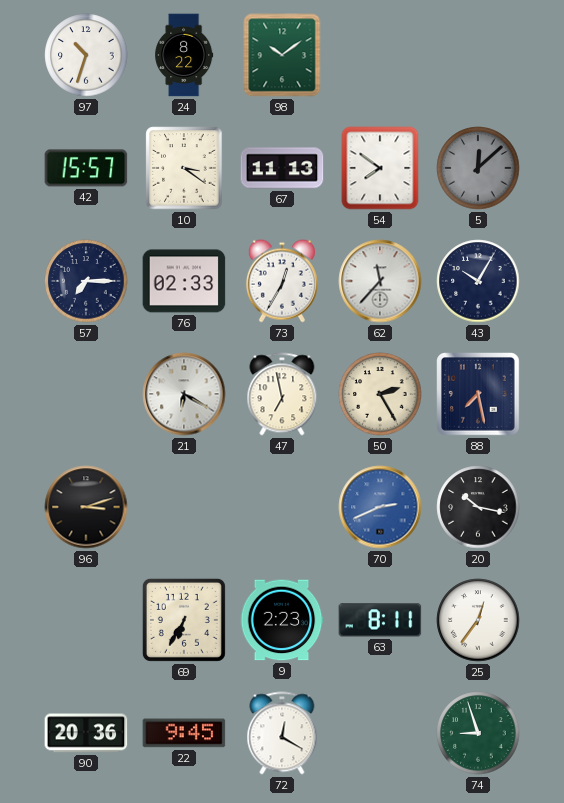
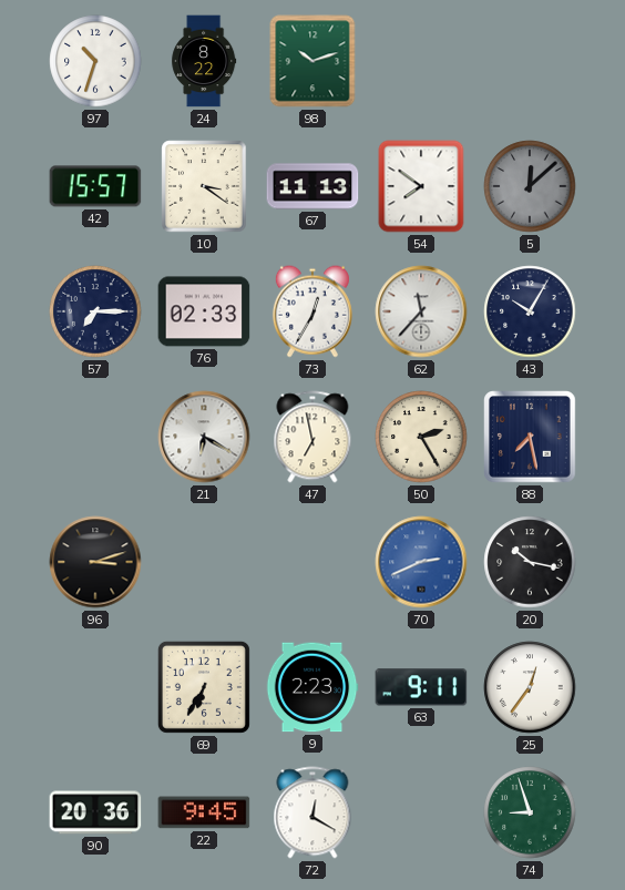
98: 10:09 -> 10:12
63: 8:11 -> 9:11
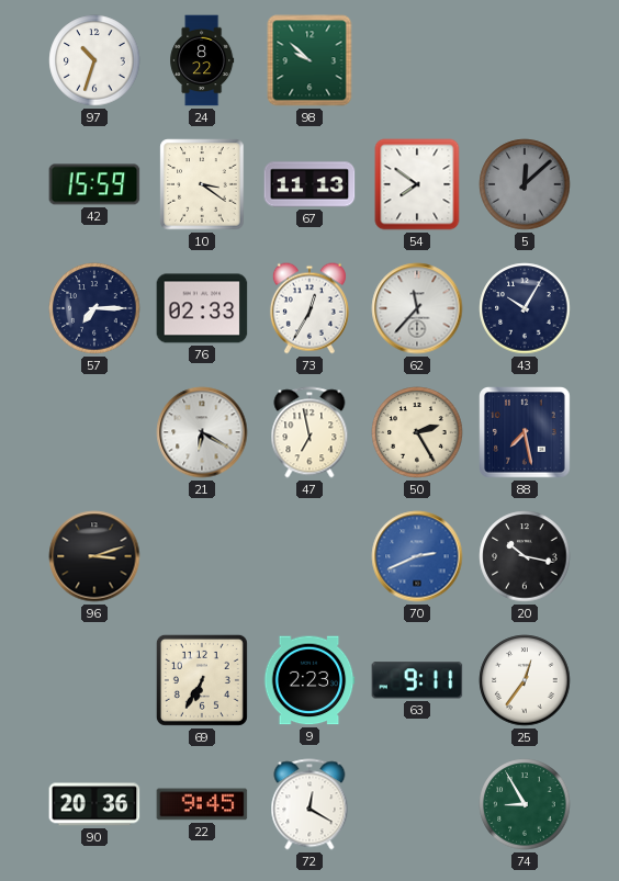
98: 10:12 -> 9:52
42: 15:57 -> 15:59
74: 8:57 -> 8:55
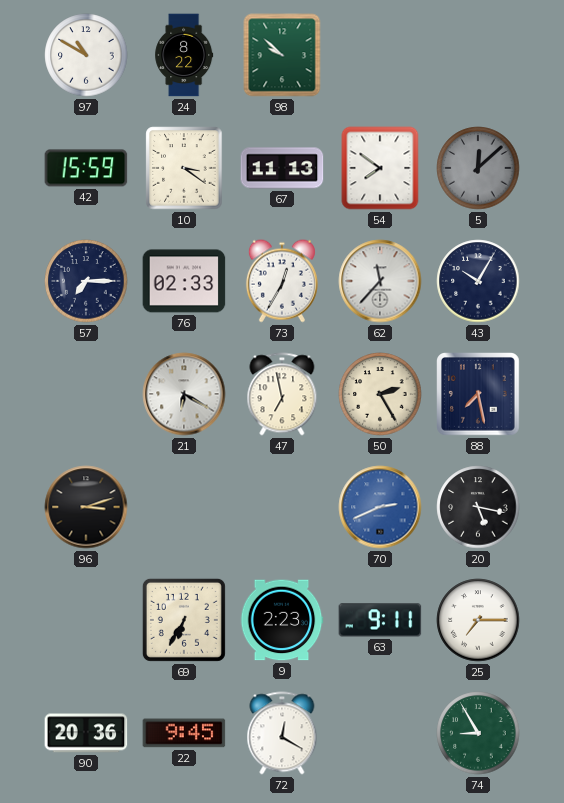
97: 10:33 -> 10:50
20: 10:17 -> 5:17
25: 12:36 -> 7:15
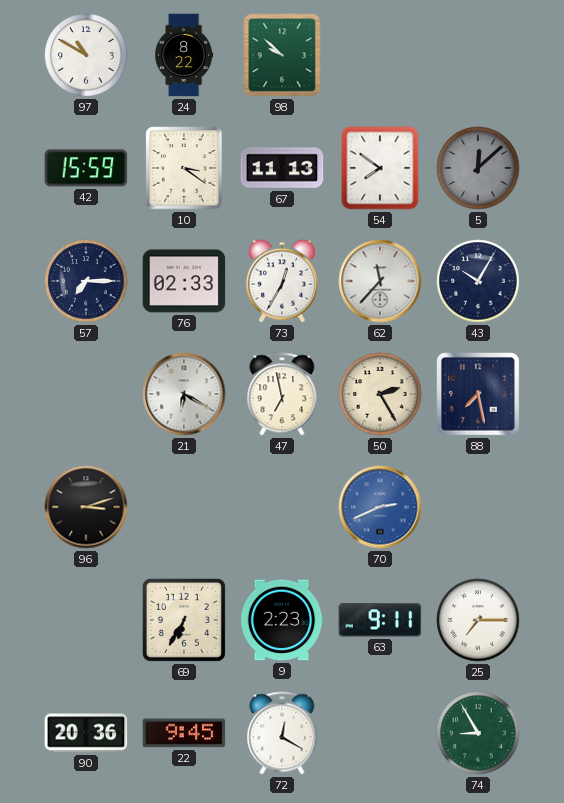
20: 5:17 -> none
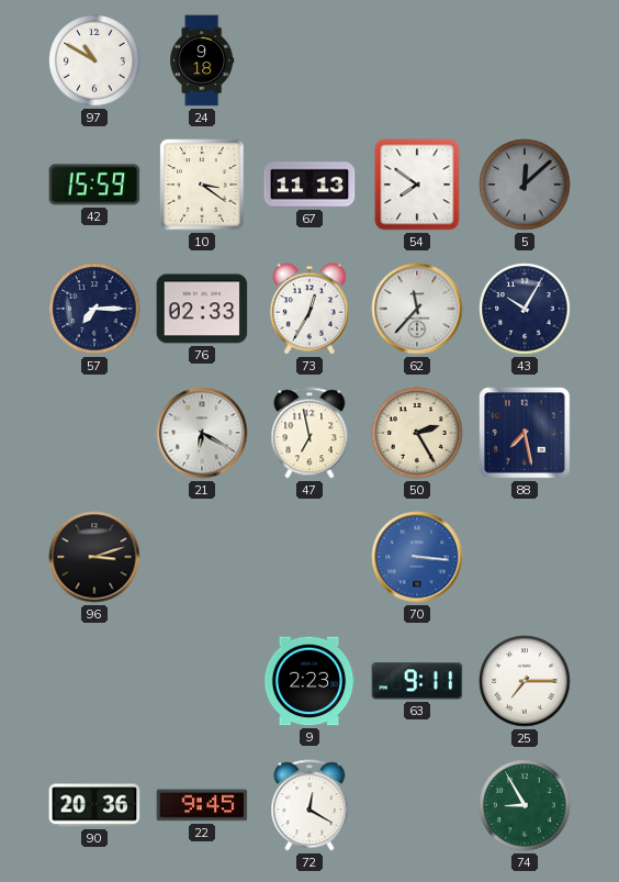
24: 8:22 -> 9:18
98: 9:52 -> none
70: 2:41 -> 3:16
69: 6:35 -> none
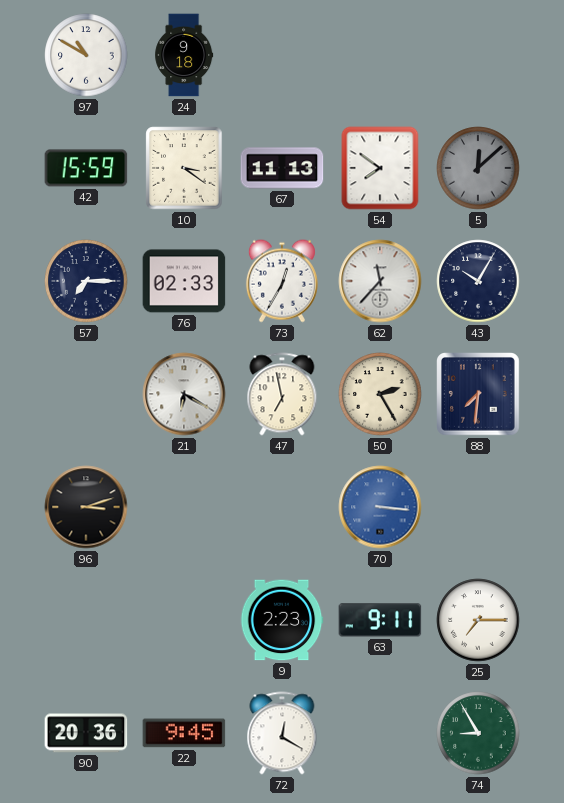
88: 7:28 -> 7:31
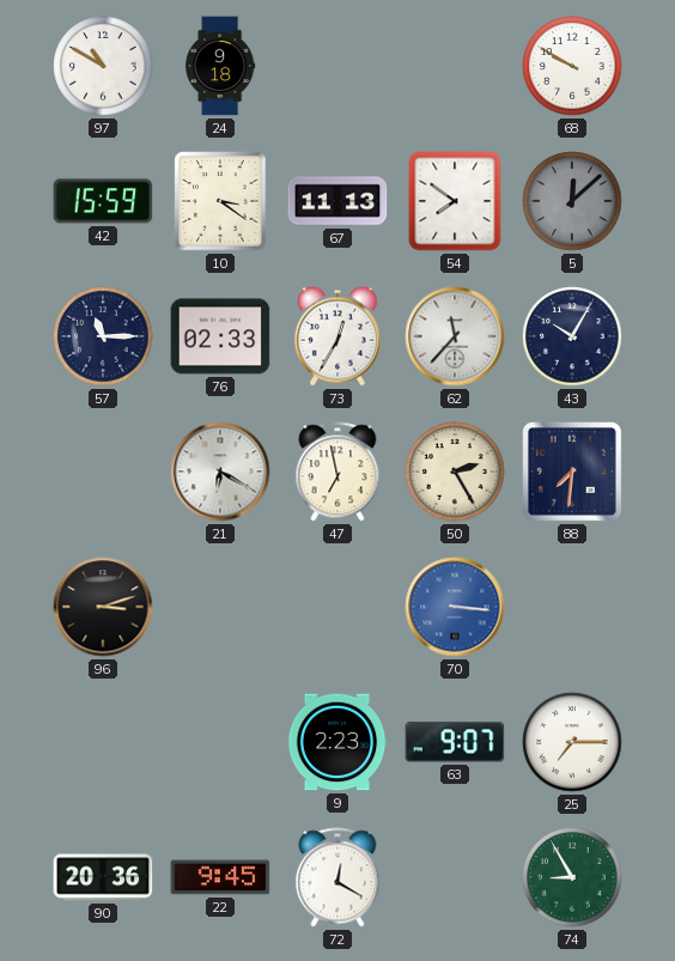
68: none -> 9:50
57: 7:15 -> 11:15
63: 9:11 -> 9:07
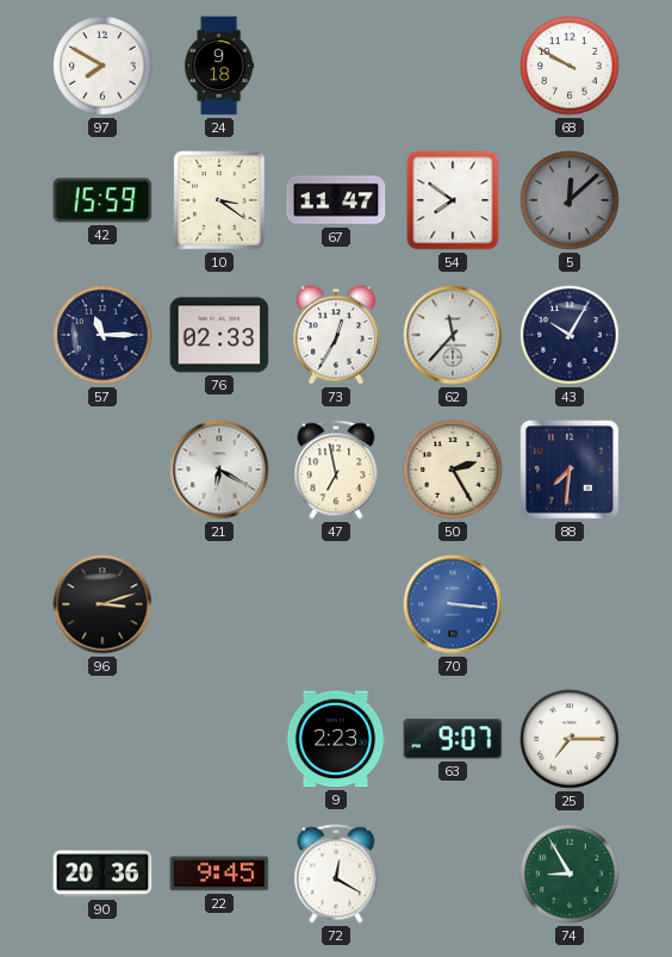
97: 10:50 -> 7:50
67: 11:13 -> 11:47
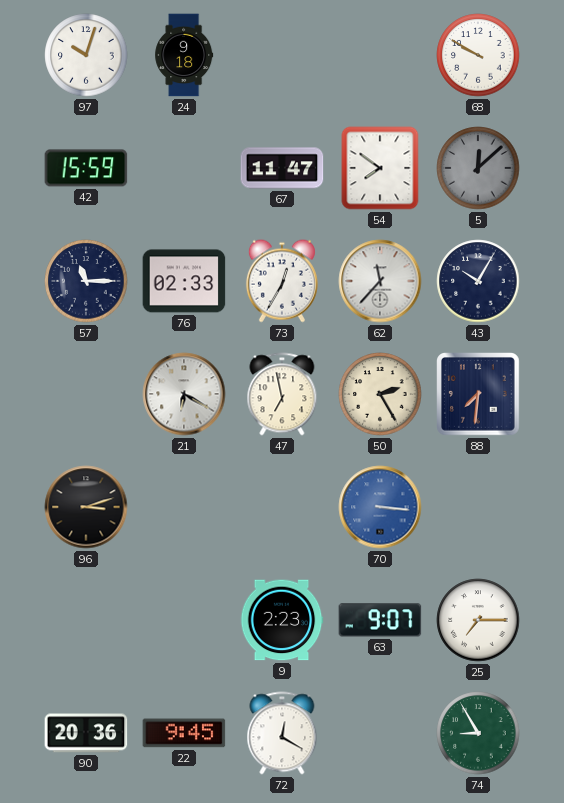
97: 7:50 -> 10:03
10: 3:21 -> none
